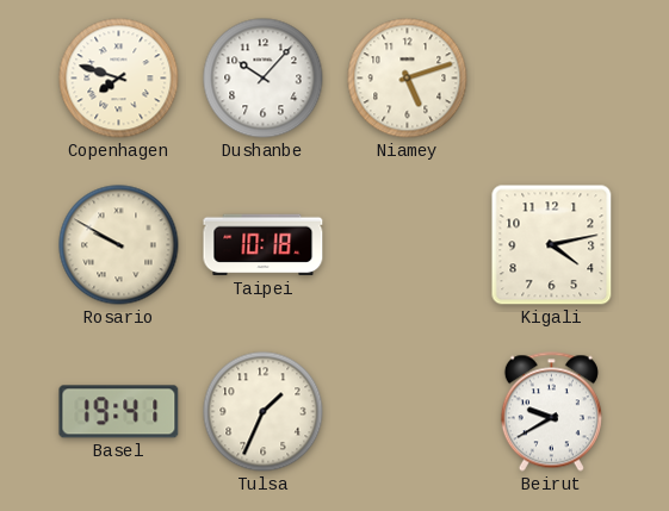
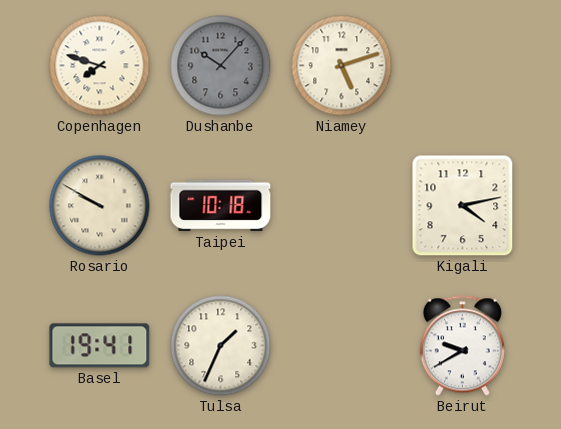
Dushanbe dial: white -> grey
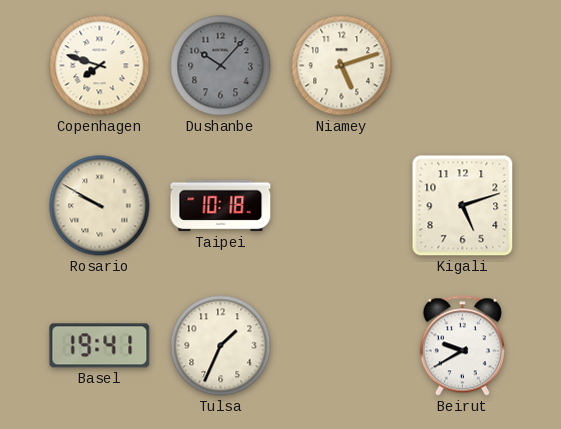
Kigali: 4:13 -> 5:12
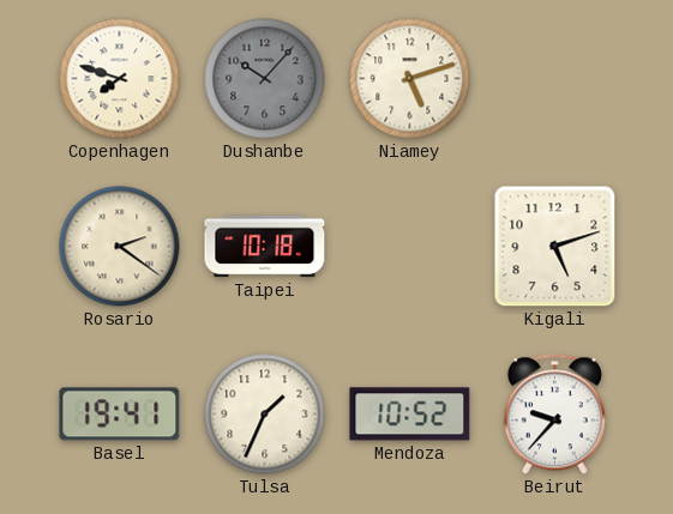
Rosario: 9:50 -> 2:21
Mendoza: none -> 10:52
Beirut: 9:40 -> 9:37
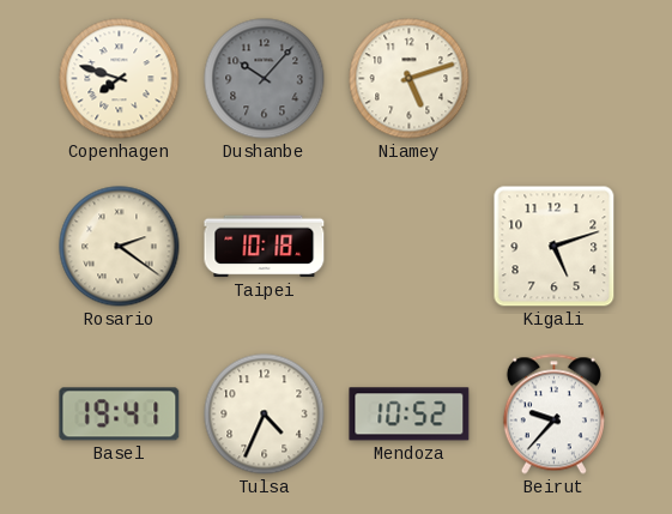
Tulsa: 1:34 -> 4:34
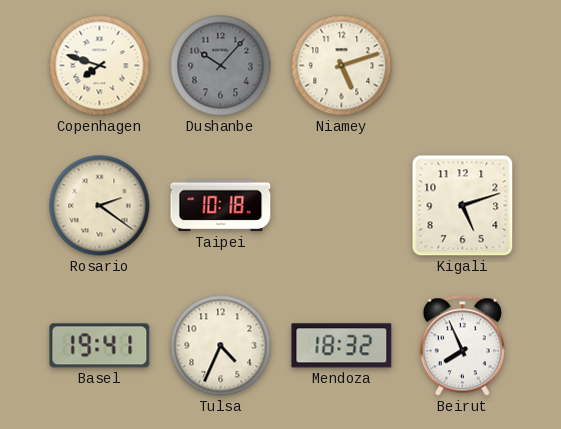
Mendoza: 10:52 -> 18:32
Beirut: 9:37 -> 7:56
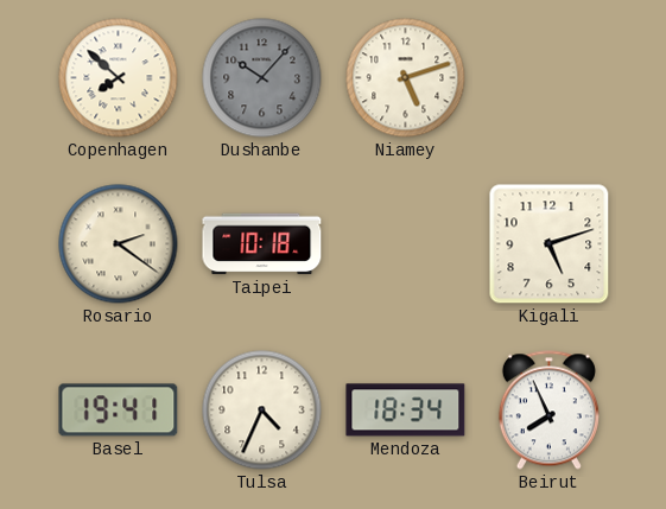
Copenhagen: 7:48 -> 7:52
Mendoza: 18:32 -> 18:34
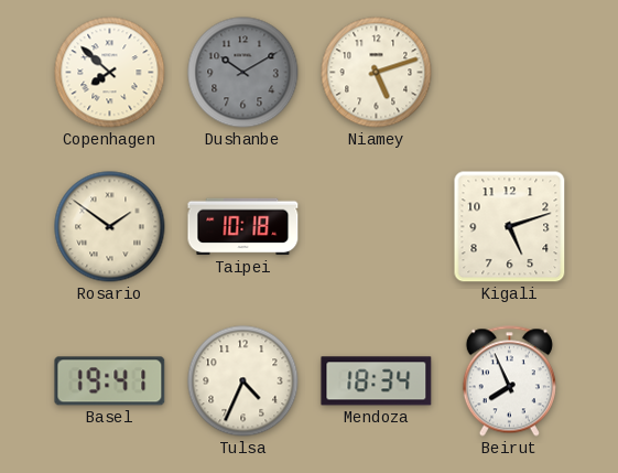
Dushanbe: 10:07 -> 10:10
Rosario: 2:21 -> 1:51
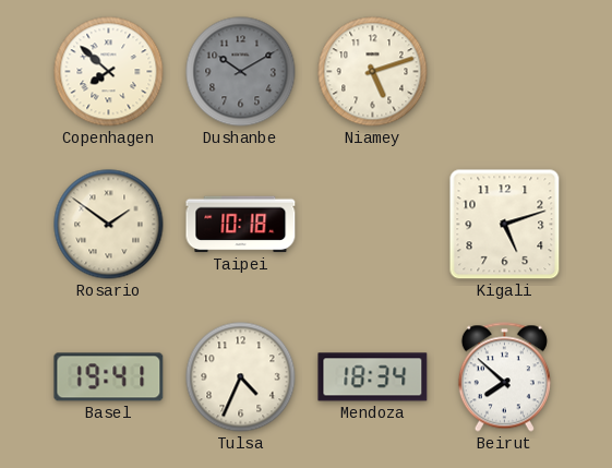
Beirut: 7:56 -> 7:52
